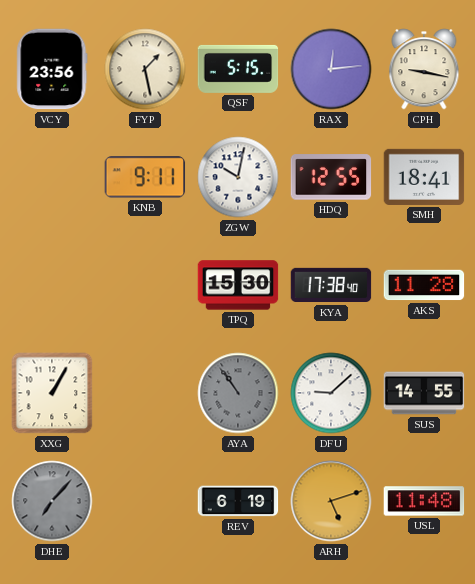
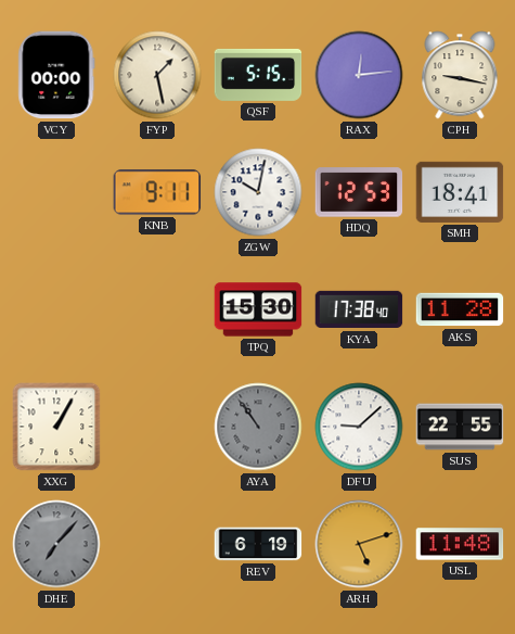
VCY: 23:56 -> 00:00
HDQ: 12:55 -> 12:53
SUS: 14:55 -> 22:55
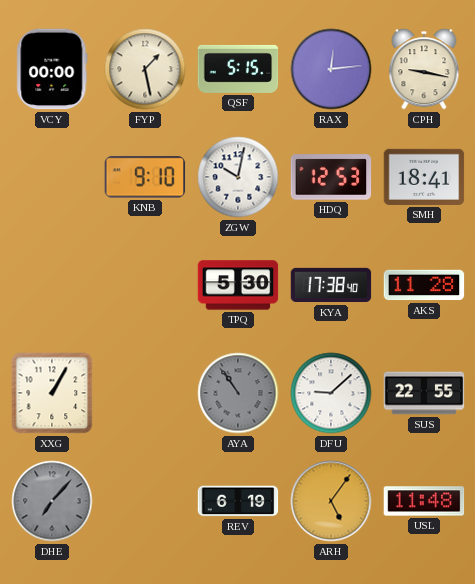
KNB: 9:11 -> 9:10
TPQ: 15:30 -> 5:30
ARH: 5:12 -> 5:06
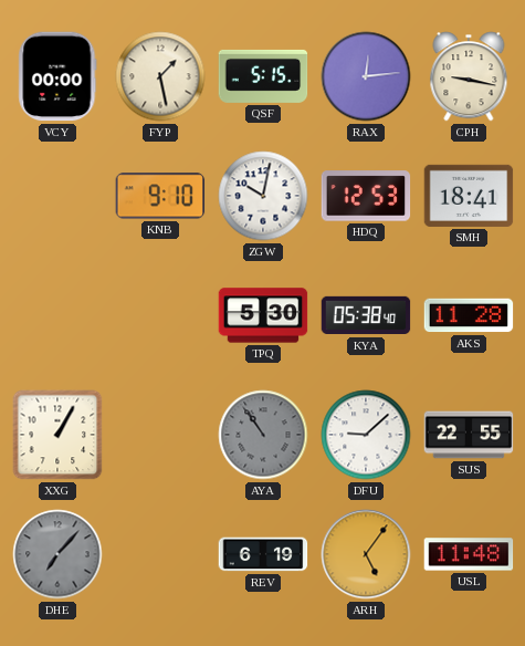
KYA: 17:38 -> 05:38
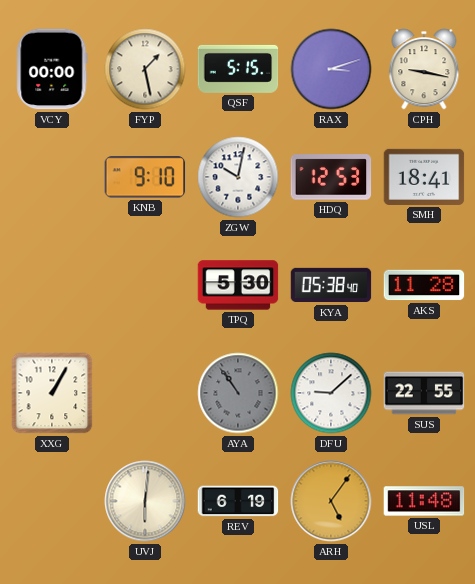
RAX: 12:14 -> 3:12
DHE: 7:07 -> none
UVJ: none -> 6:01
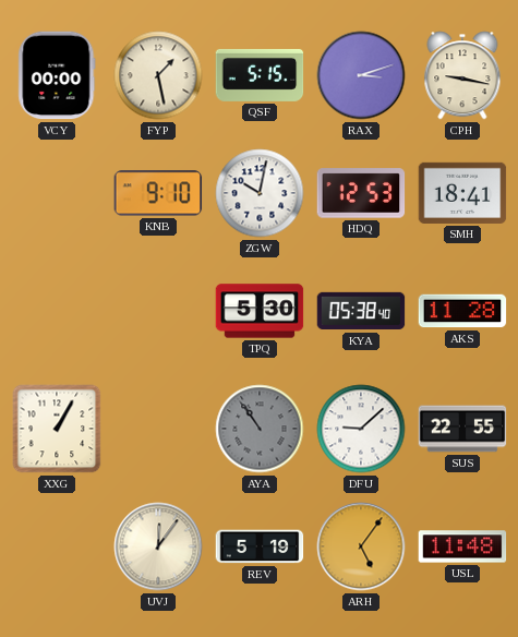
UVJ: 6:01 -> 12:06
REV: 6:19 -> 5:19
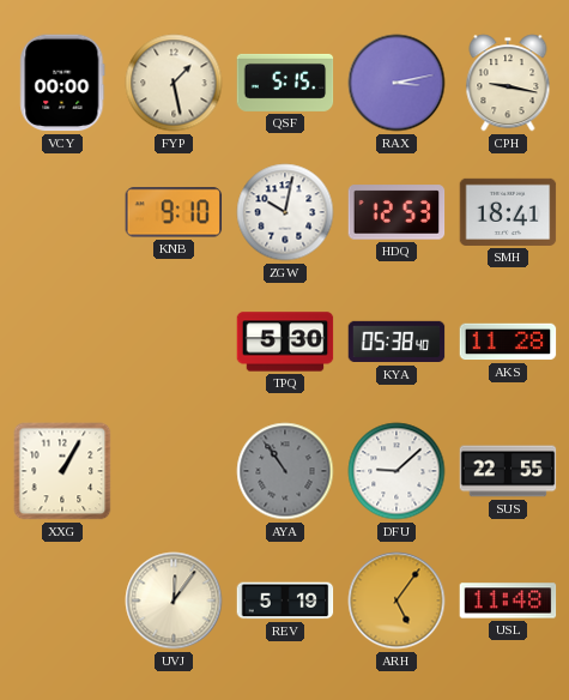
RAX: 3:12 -> 3:13
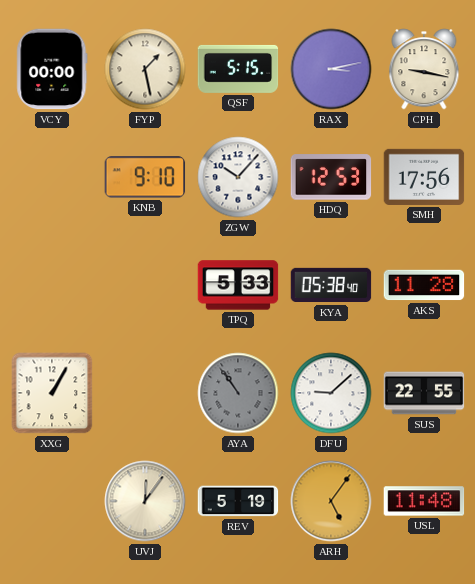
ZGW: 10:02 -> 10:07
SMH: 18:41 -> 17:56
TPQ: 5:30 -> 5:33
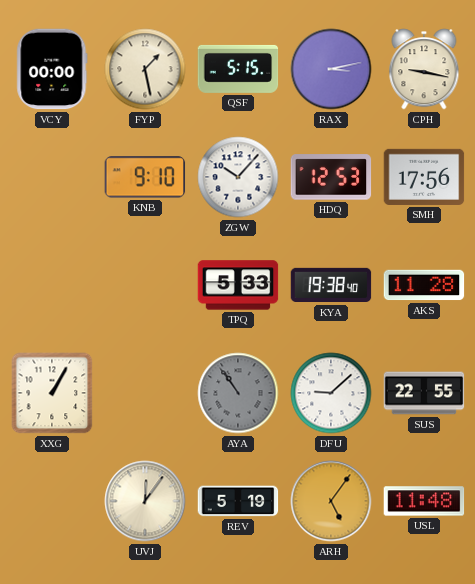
KYA: 05:38 -> 19:38
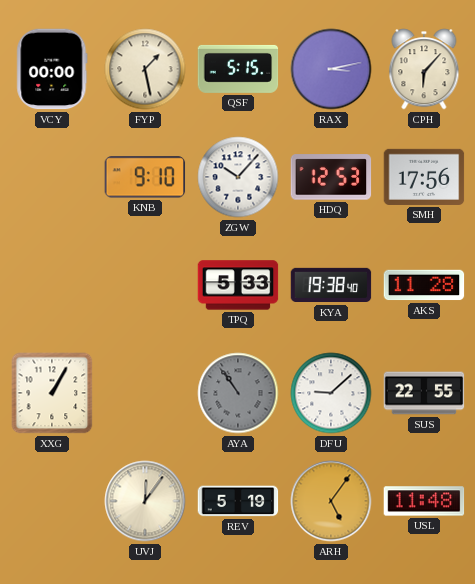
CPH: 9:17 -> 6:07
